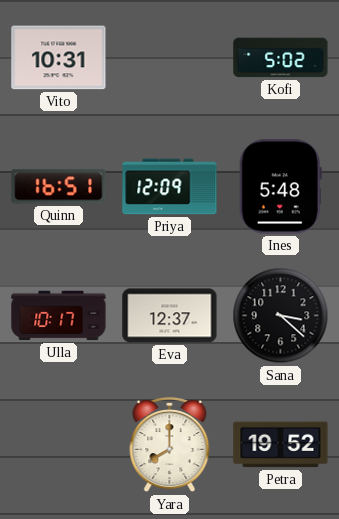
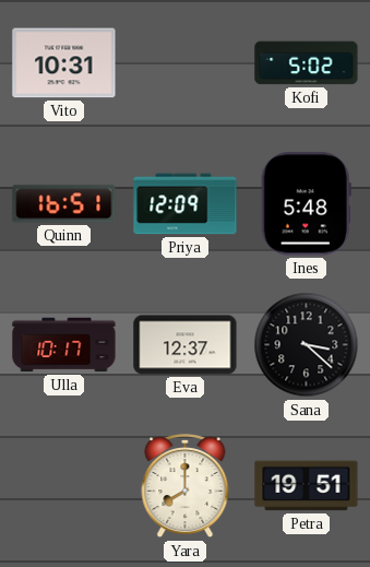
Petra: 19:52 -> 19:51
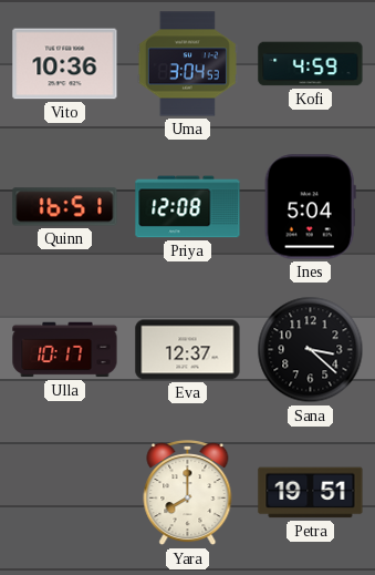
Vito: 10:31 -> 10:36
Uma: none -> 3:04
Kofi: 5:02 -> 4:59
Priya: 12:09 -> 12:08
Ines: 5:48 -> 5:04
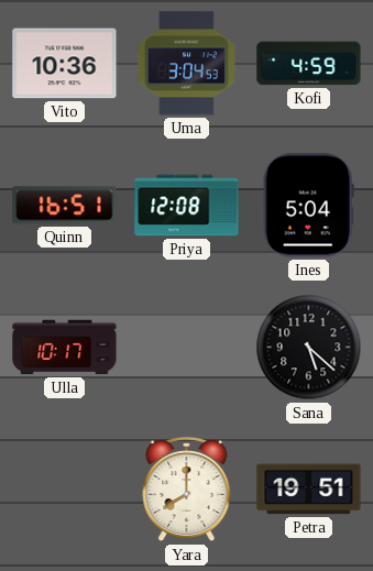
Eva: 12:37 -> none
Sana: 3:22 -> 5:22
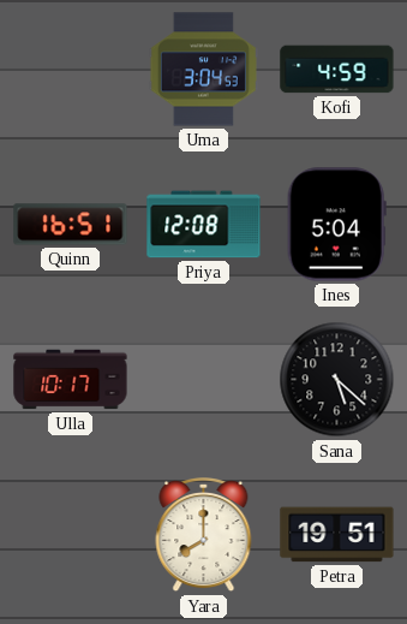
Vito: 10:36 -> none
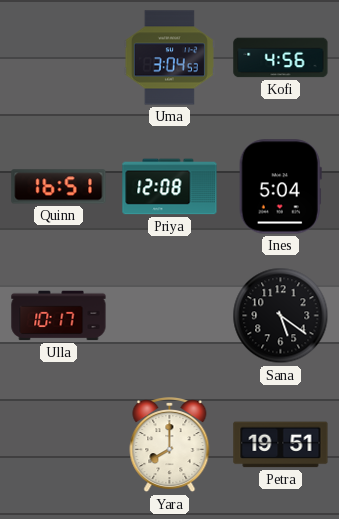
Kofi: 4:59 -> 4:56
Sana: 5:22 -> 5:21
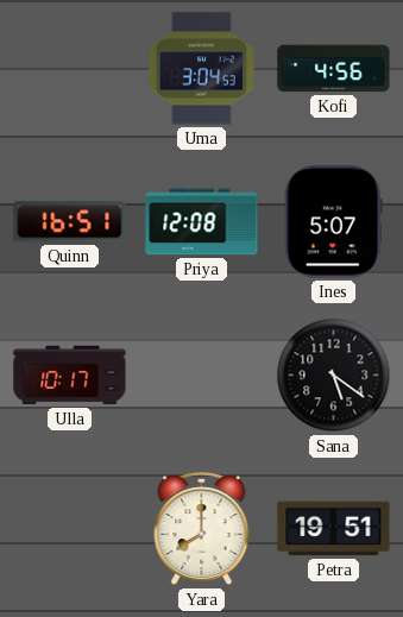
Ines: 5:04 -> 5:07
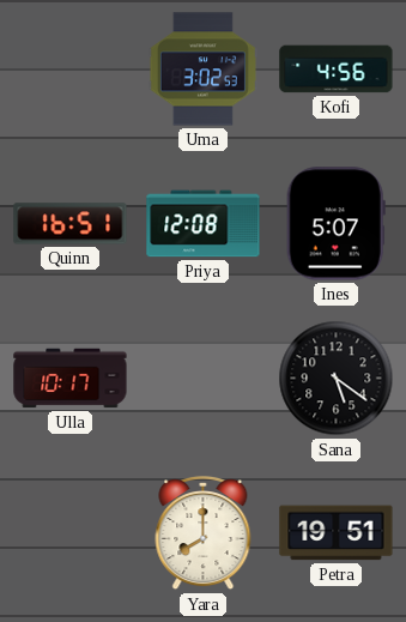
Uma: 3:04 -> 3:02
